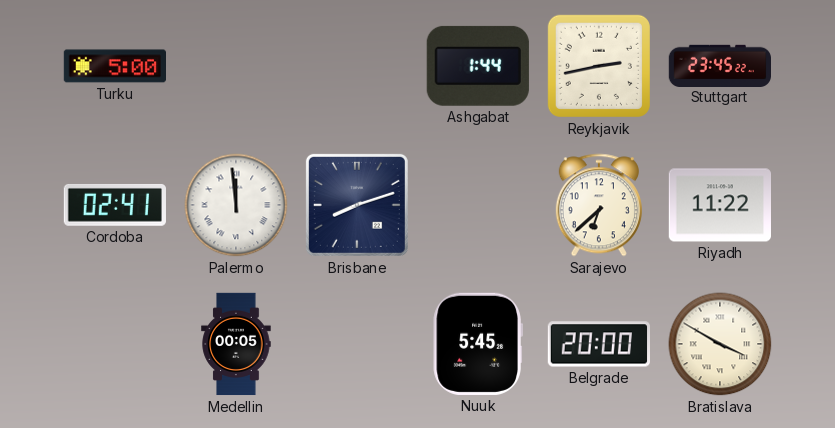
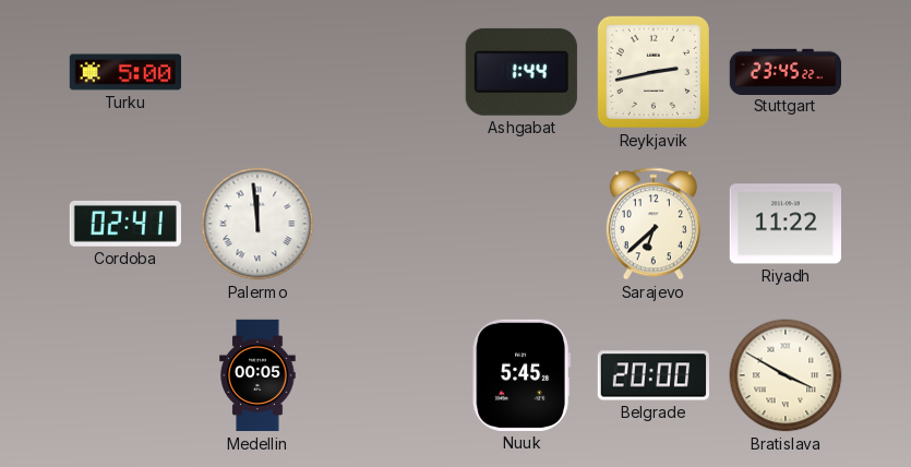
Brisbane: 8:12 -> none
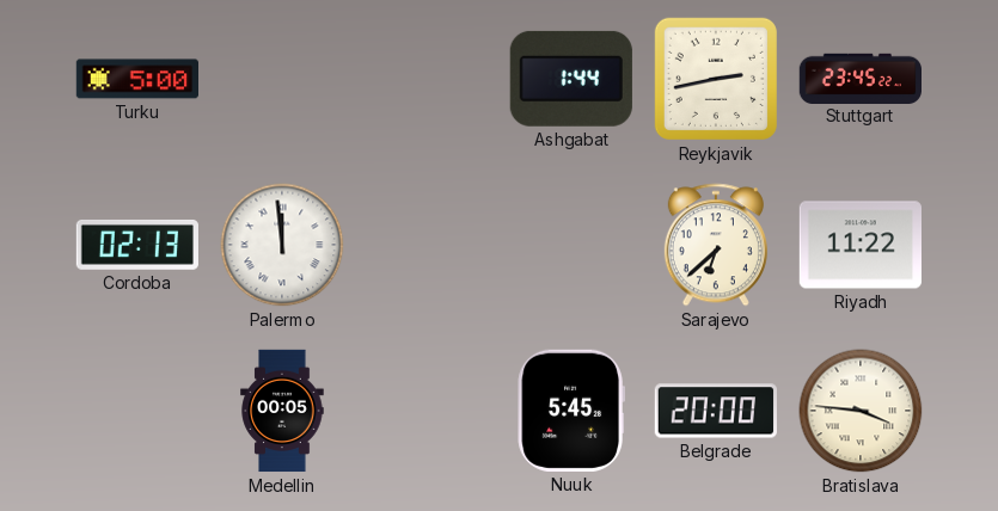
Cordoba: 02:41 -> 02:13
Bratislava: 3:50 -> 3:46
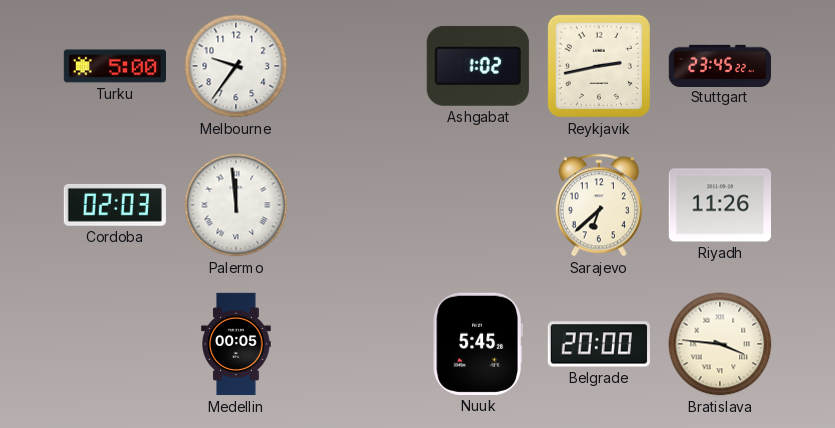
Melbourne: none -> 9:36
Ashgabat: 1:44 -> 1:02
Cordoba: 02:13 -> 02:03
Riyadh: 11:22 -> 11:26
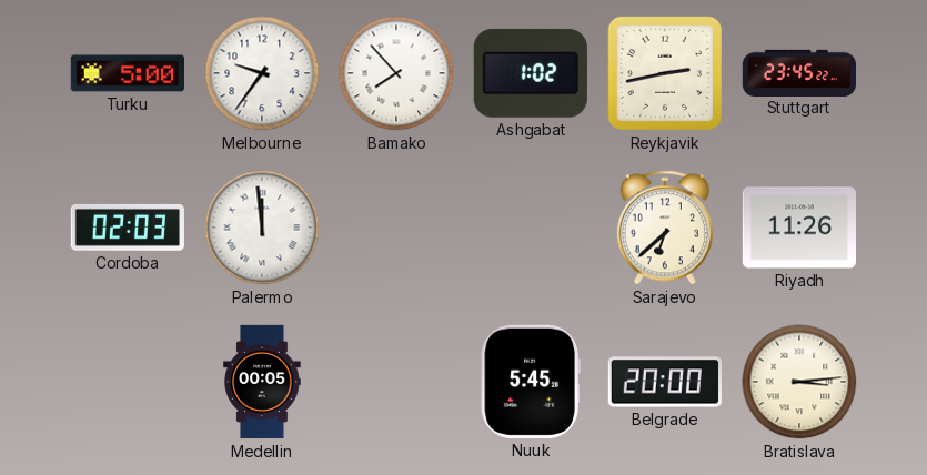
Bamako: none -> 7:53
Bratislava: 3:46 -> 3:14
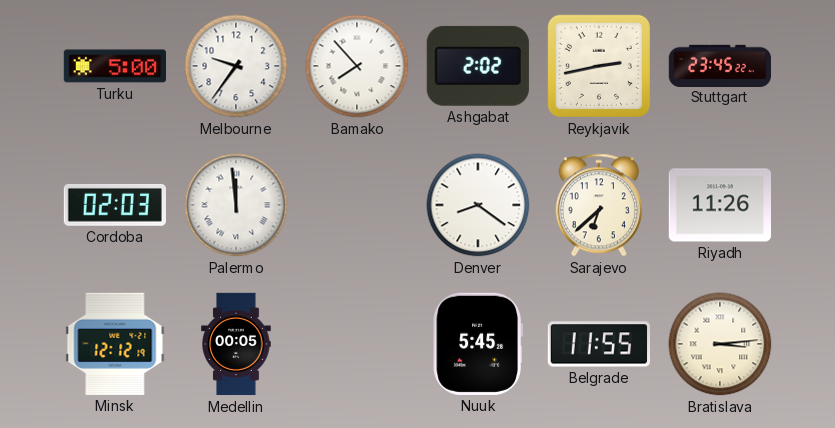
Ashgabat: 1:02 -> 2:02
Denver: none -> 8:21
Minsk: none -> 12:12
Belgrade: 20:00 -> 11:55
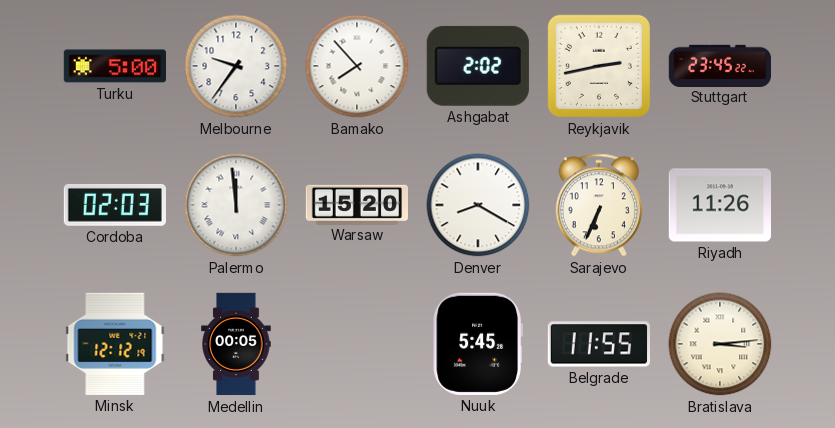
Warsaw: none -> 15:20
Denver: 8:21 -> 8:20
Sarajevo: 6:38 -> 6:34
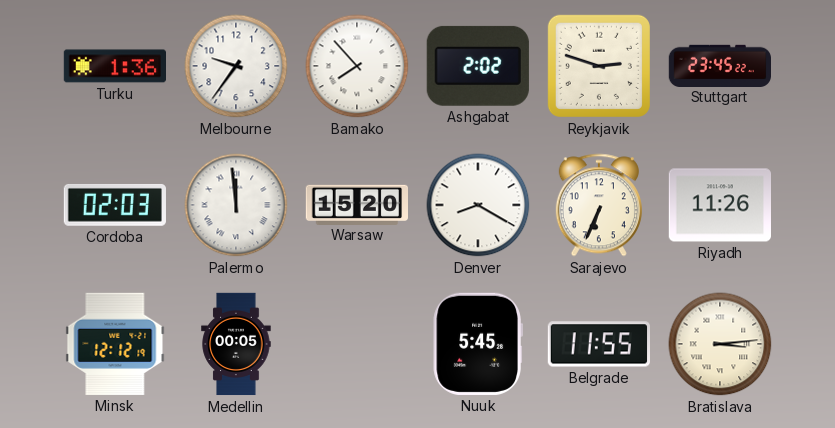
Turku: 5:00 -> 1:36
Reykjavik: 2:43 -> 2:48
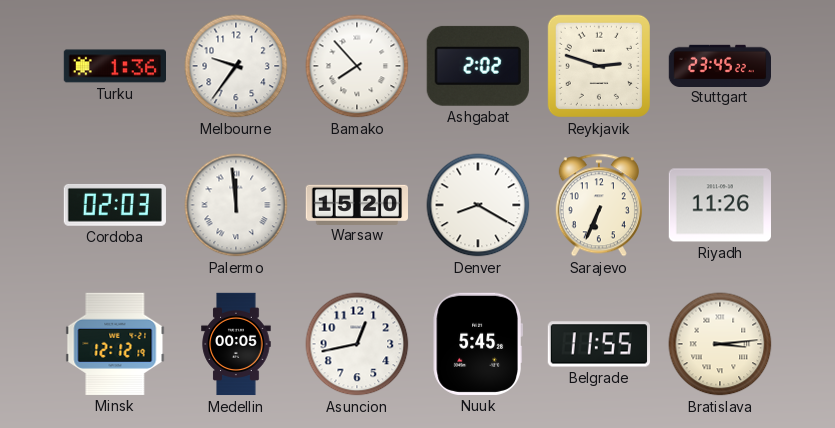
Asuncion: none -> 12:43
